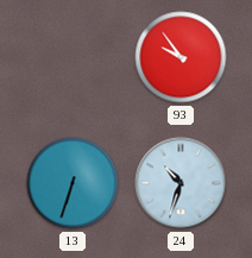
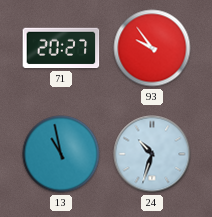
71: none -> 20:27
13: 6:33 -> 10:58
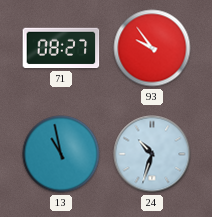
71: 20:27 -> 08:27
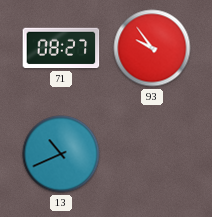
13: 10:58 -> 10:41
24: 10:33 -> none
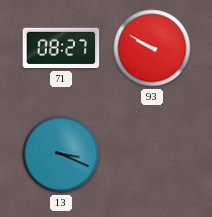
93: 9:54 -> 9:50
13: 10:41 -> 3:19
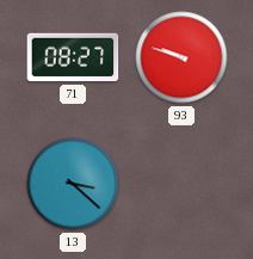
93: 9:50 -> 9:48
13: 3:19 -> 3:22
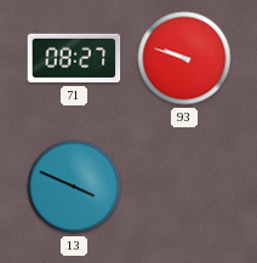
13: 3:22 -> 3:49
